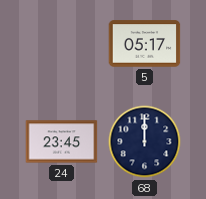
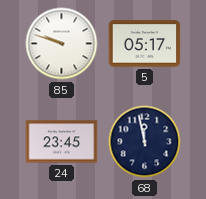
85: none -> 9:48
68: 12:00 -> 11:58
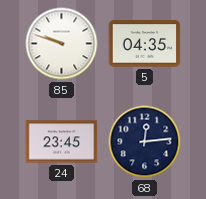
5: 05:17 -> 04:35
68: 11:58 -> 12:14
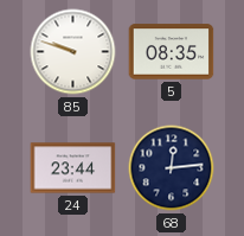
5: 04:35 -> 08:35
24: 23:45 -> 23:44
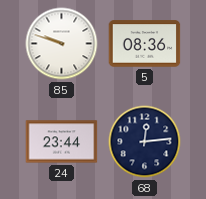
5: 08:35 -> 08:36
